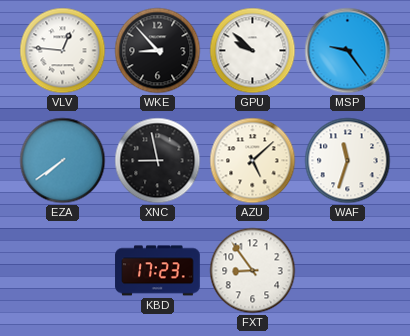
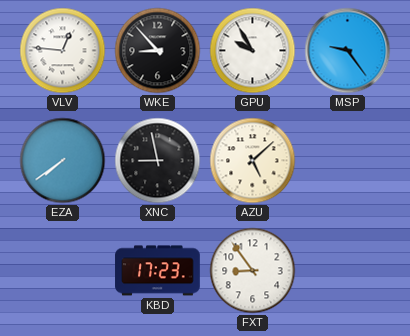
GPU: 9:52 -> 9:55
WAF: 11:33 -> none
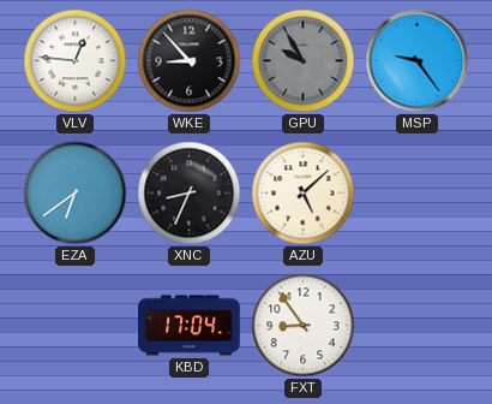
GPU dial: white -> grey
EZA: 7:39 -> 6:39
XNC: 8:58 -> 8:34
KBD: 17:23 -> 17:04
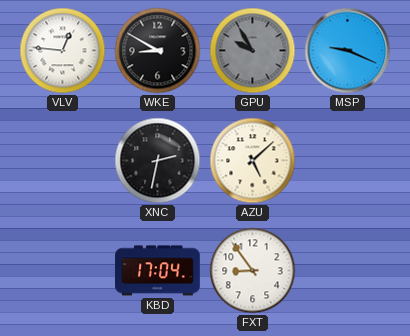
WKE: 8:53 -> 8:50
MSP: 9:24 -> 9:19
EZA: 6:39 -> none
XNC: 8:34 -> 2:32
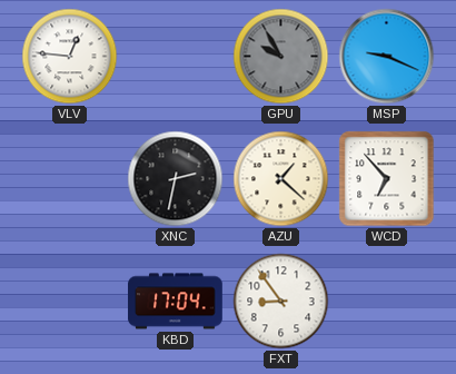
WKE: 8:50 -> none
AZU: 5:08 -> 1:22
WCD: none -> 6:53
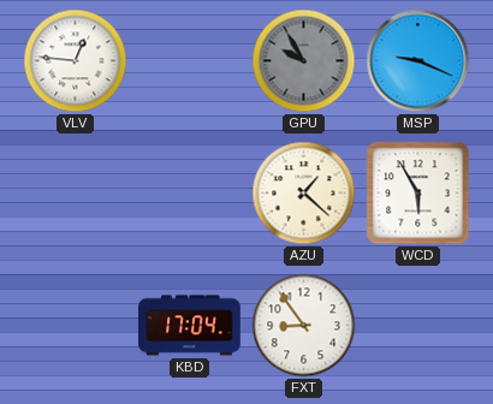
XNC: 2:32 -> none
WCD: 6:53 -> 5:55
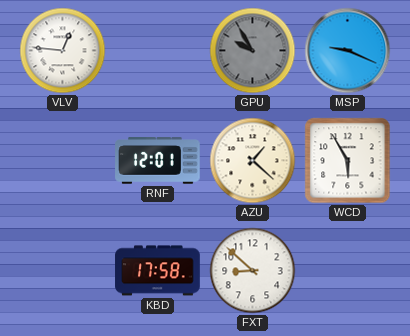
RNF: none -> 12:01
KBD: 17:04 -> 17:58
FXT: 8:54 -> 8:52
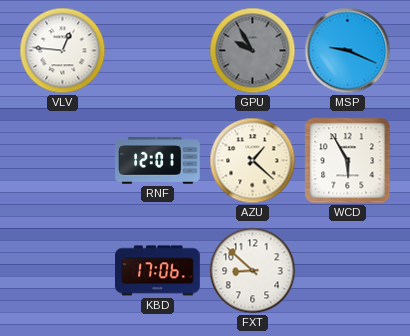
KBD: 17:58 -> 17:06
